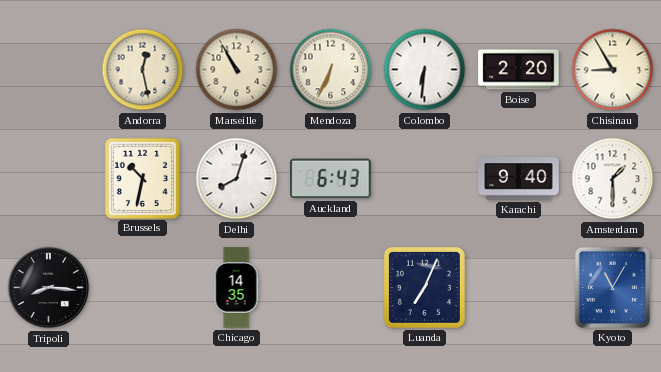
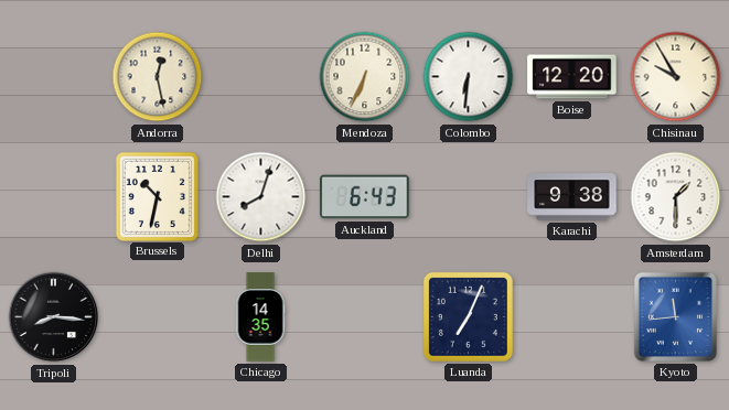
Marseille: 10:55 -> none
Boise: 2:20 -> 12:20
Chisinau: 8:55 -> 9:55
Karachi: 9:40 -> 9:38
Kyoto: 11:05 -> 11:44
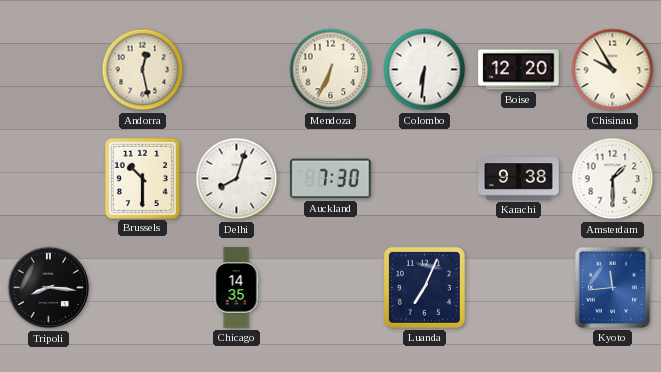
Brussels: 10:32 -> 10:30
Auckland: 6:43 -> 7:30
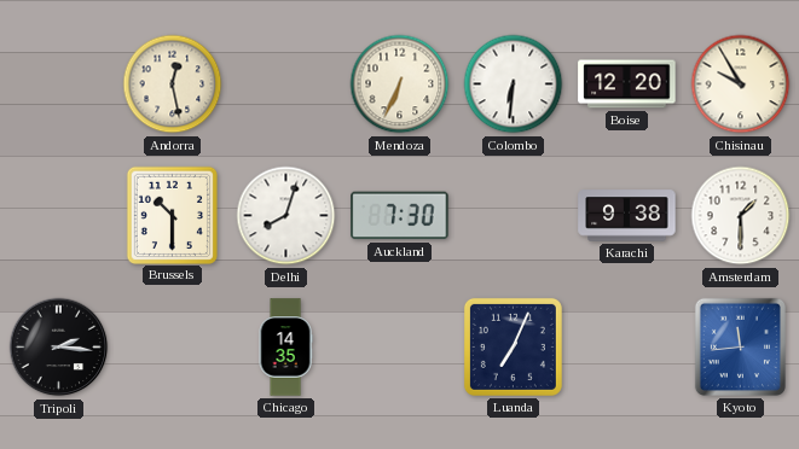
Tripoli: 8:16 -> 2:16
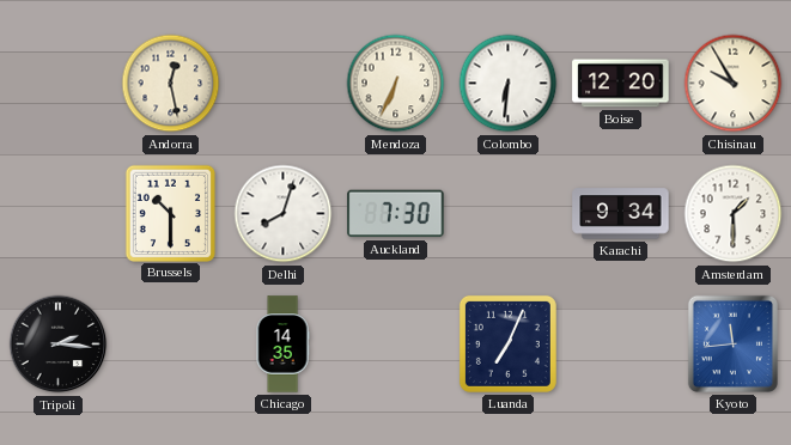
Karachi: 9:38 -> 9:34
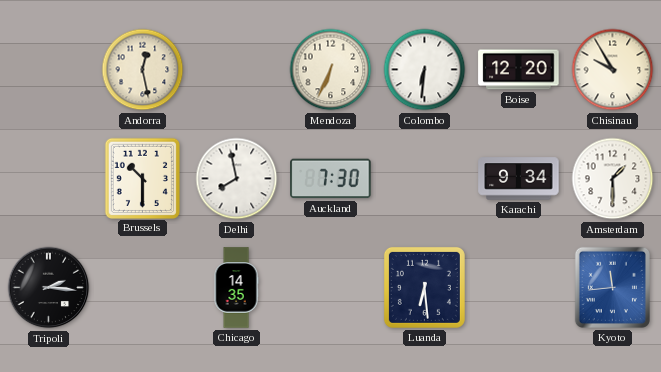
Delhi: 8:03 -> 7:58
Luanda: 7:04 -> 6:29
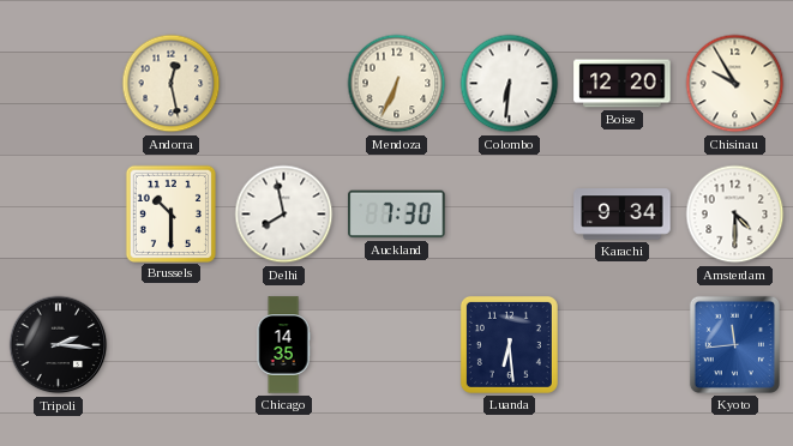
Amsterdam: 1:30 -> 4:30
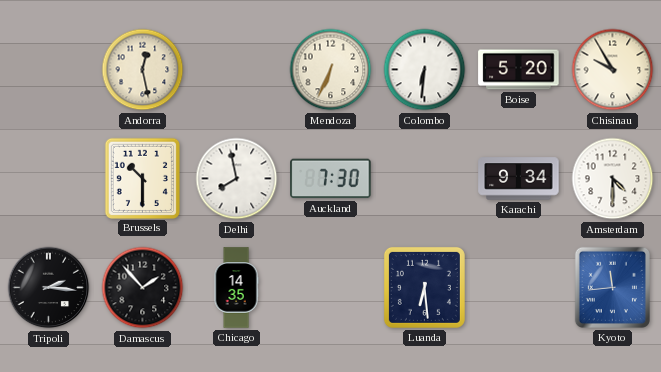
Boise: 12:20 -> 5:20
Damascus: none -> 1:53
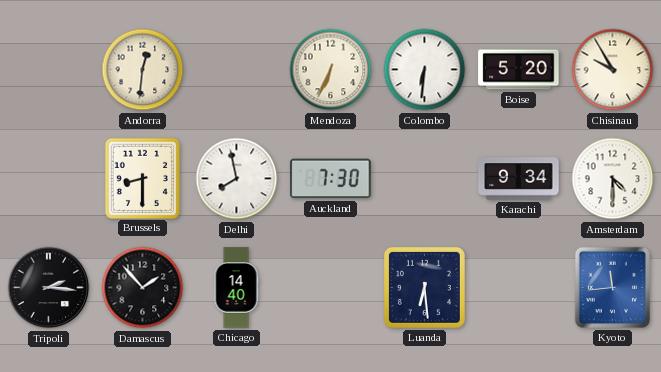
Andorra: 12:28 -> 12:31
Brussels: 10:30 -> 8:30
Chicago: 14:35 -> 14:40
